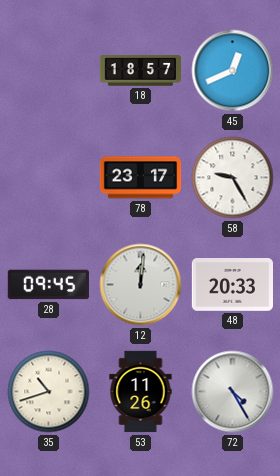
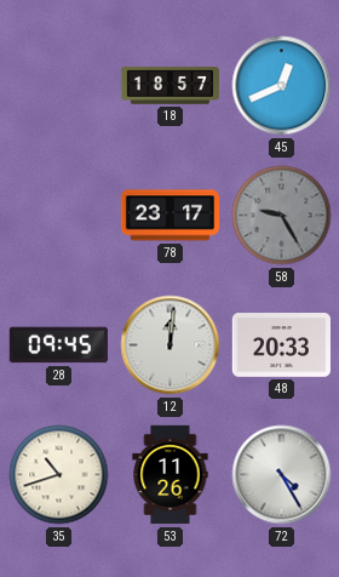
58 dial: white -> grey
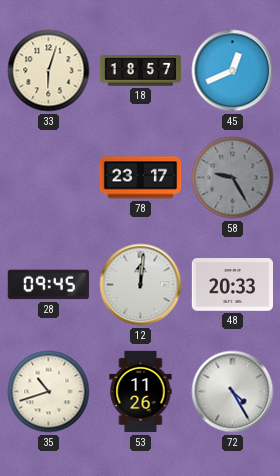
33: none -> 6:03
